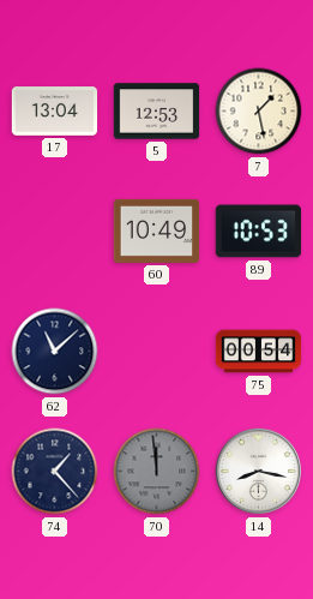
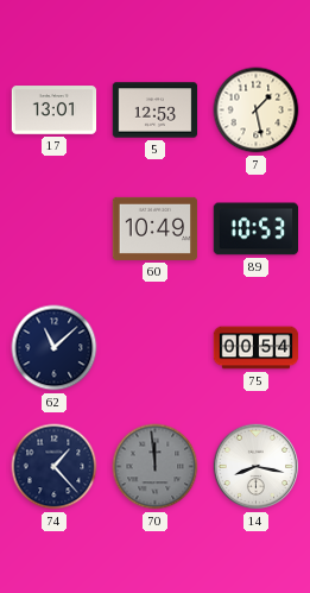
17: 13:04 -> 13:01
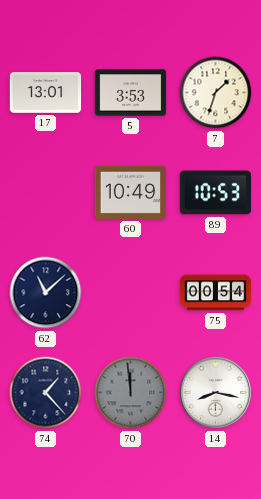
5: 12:53 -> 3:53
7: 1:28 -> 1:33
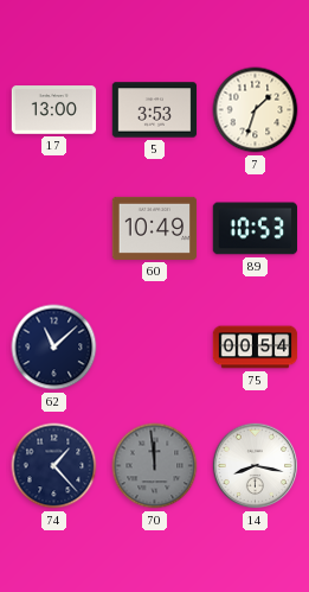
17: 13:01 -> 13:00
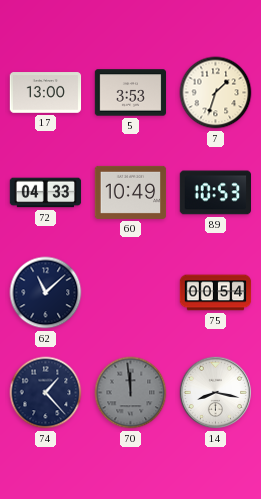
72: none -> 04:33
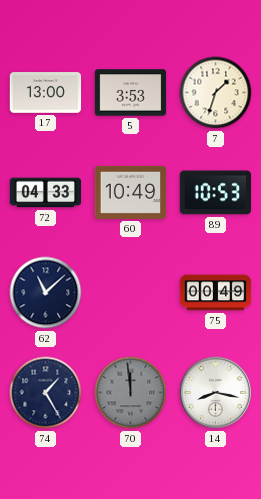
75: 00:54 -> 00:49
74: 1:23 -> 1:25
